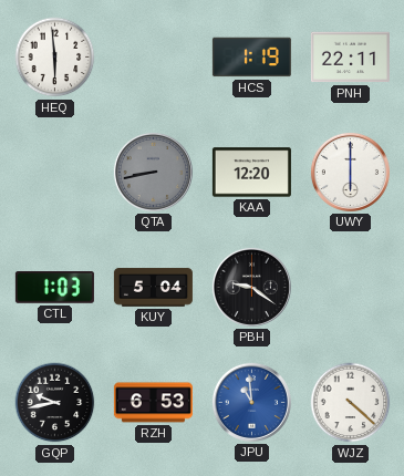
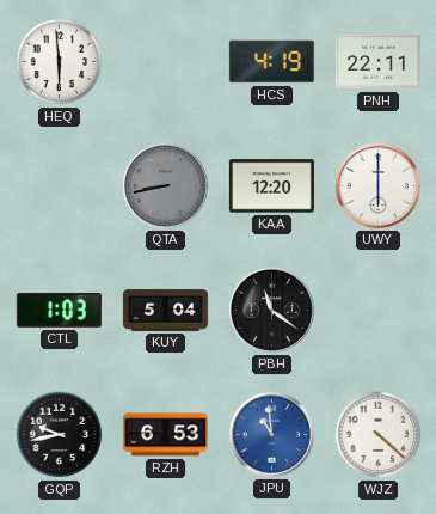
HCS: 1:19 -> 4:19
PBH: 9:21 -> 11:21
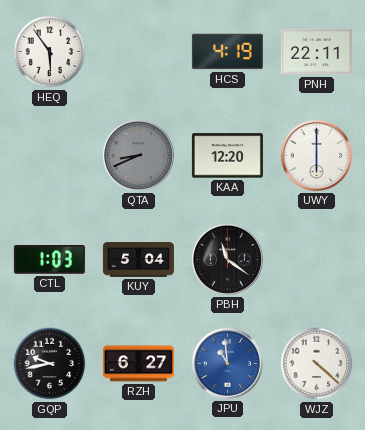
HEQ: 5:59 -> 5:54
QTA: 8:43 -> 8:41
RZH: 6:53 -> 6:27
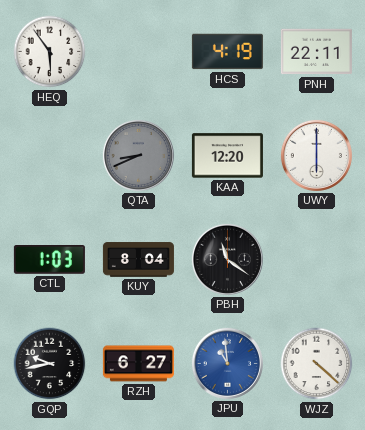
KUY: 5:04 -> 8:04
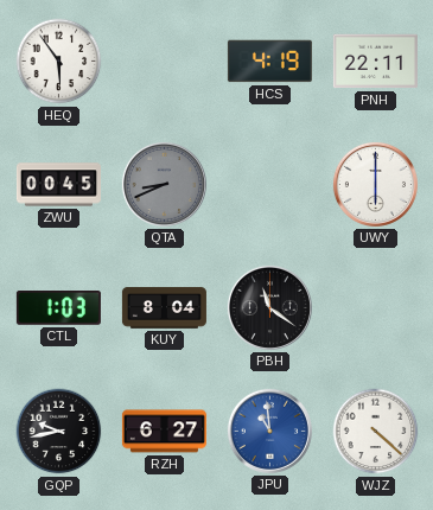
ZWU: none -> 00:45
KAA: 12:20 -> none
